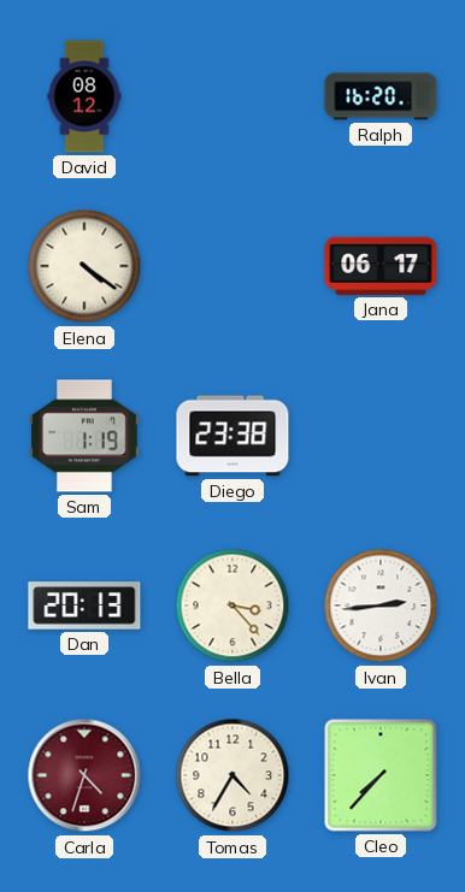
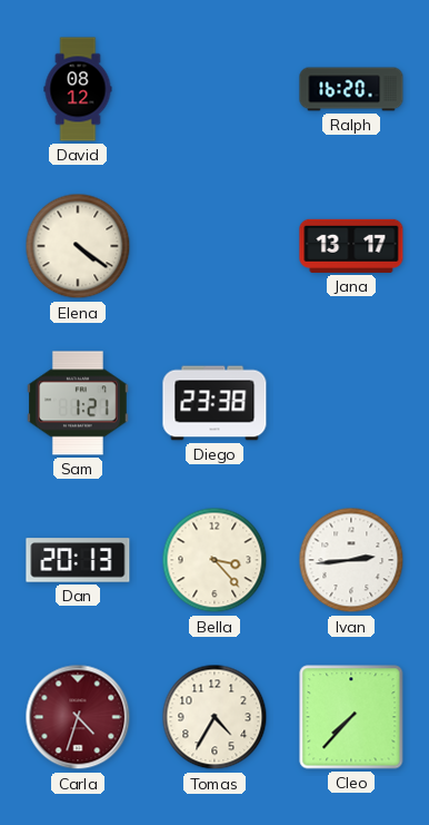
Jana: 06:17 -> 13:17
Sam: 1:19 -> 1:21
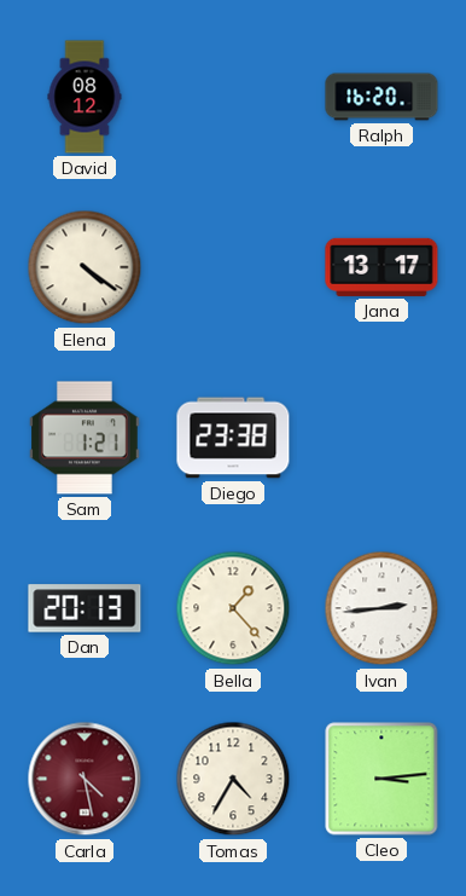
Bella: 3:23 -> 1:23
Carla: 4:33 -> 4:28
Cleo: 7:37 -> 3:14
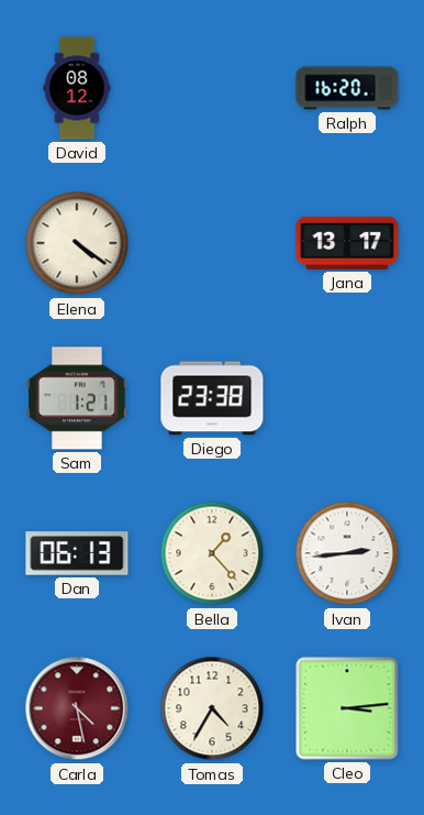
Dan: 20:13 -> 06:13
